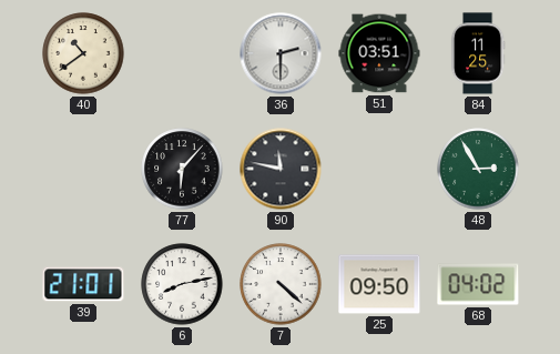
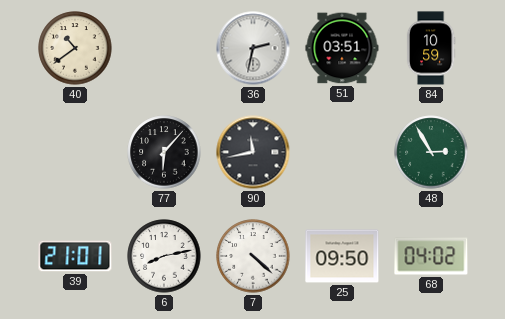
36: 2:30 -> 2:32
84: 11:25 -> 10:59
90: 11:47 -> 11:43
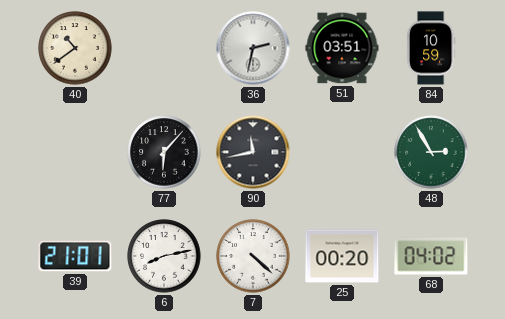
25: 09:50 -> 00:20
